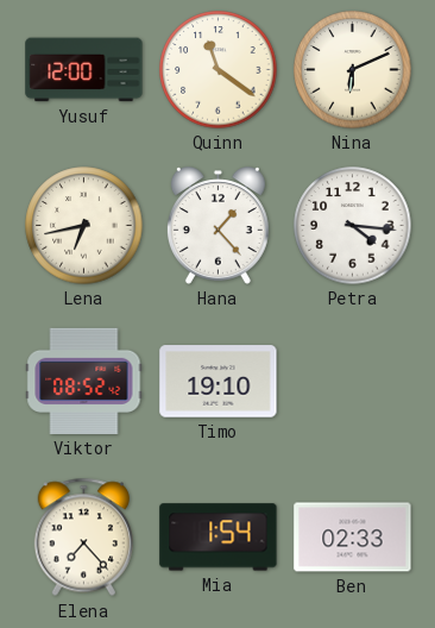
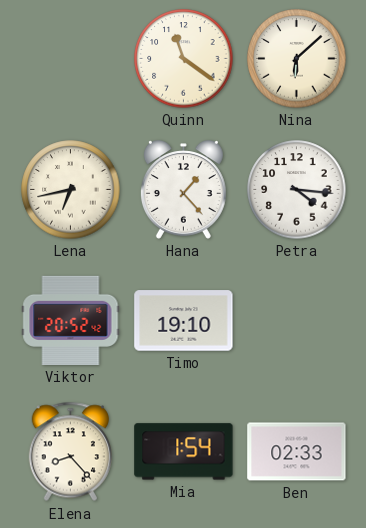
Yusuf: 12:00 -> none
Nina: 6:11 -> 6:08
Viktor: 08:52 -> 20:52
Elena: 7:23 -> 8:23
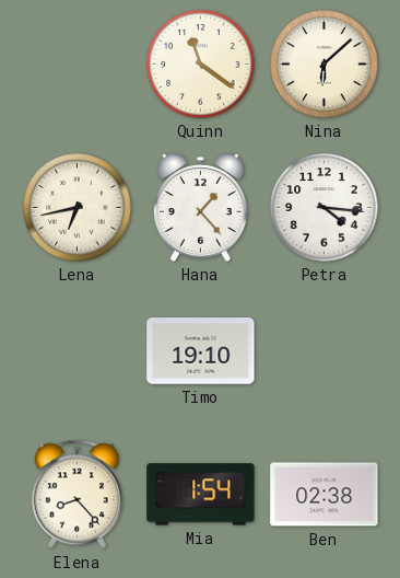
Viktor: 20:52 -> none
Ben: 02:33 -> 02:38
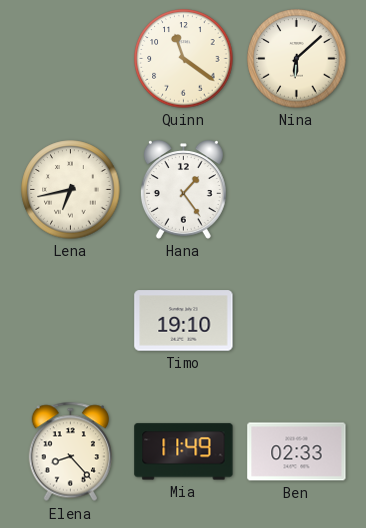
Hana: 1:23 -> 1:24
Petra: 4:16 -> none
Mia: 1:54 -> 11:49
Ben: 02:38 -> 02:33
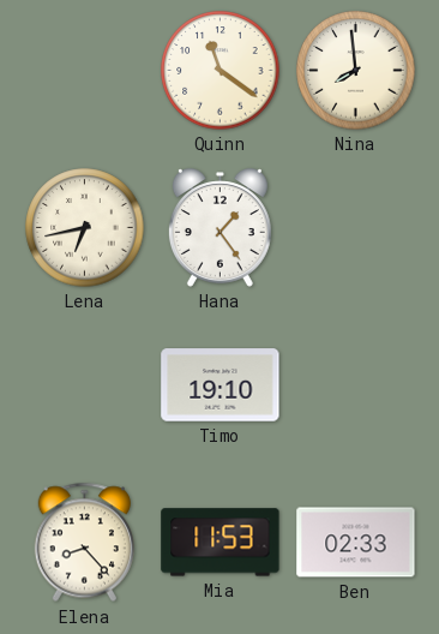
Nina: 6:08 -> 7:59
Mia: 11:49 -> 11:53
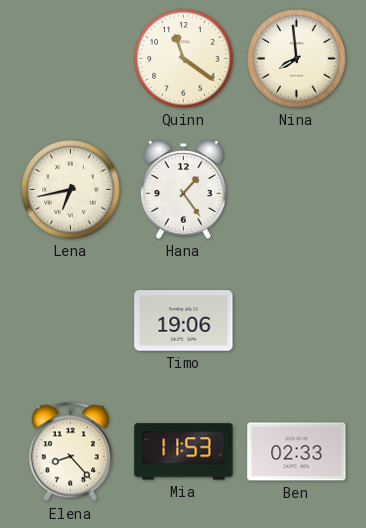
Timo: 19:10 -> 19:06
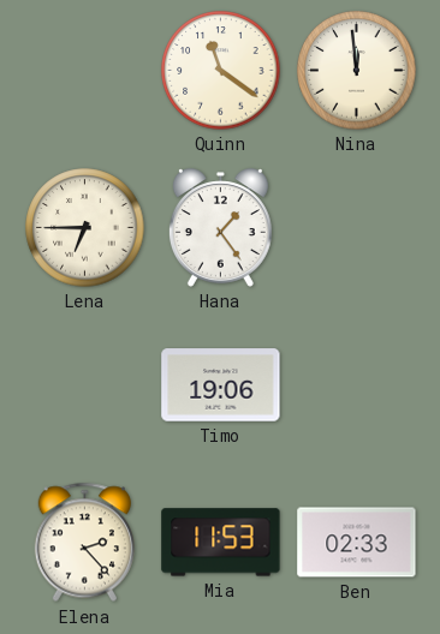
Nina: 7:59 -> 11:59
Lena: 6:43 -> 6:45
Elena: 8:23 -> 2:23
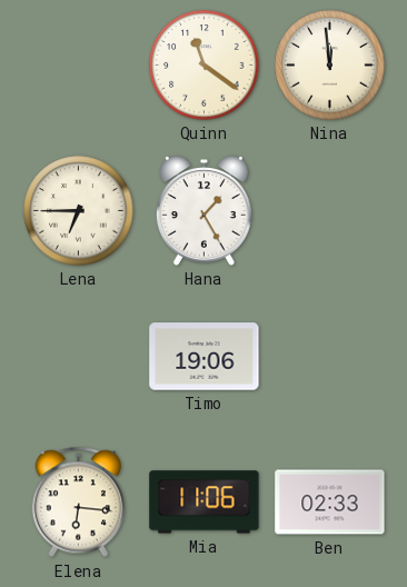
Hana: 1:24 -> 1:25
Elena: 2:23 -> 6:16
Mia: 11:53 -> 11:06
